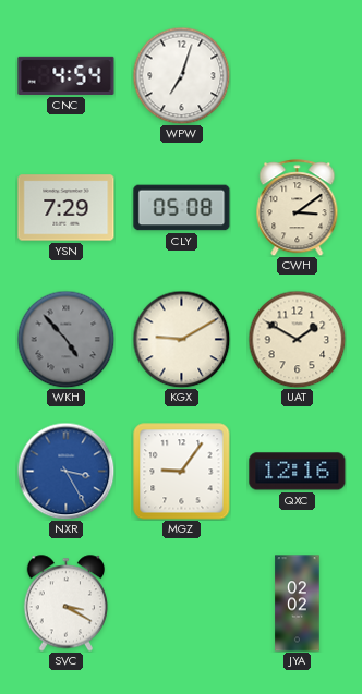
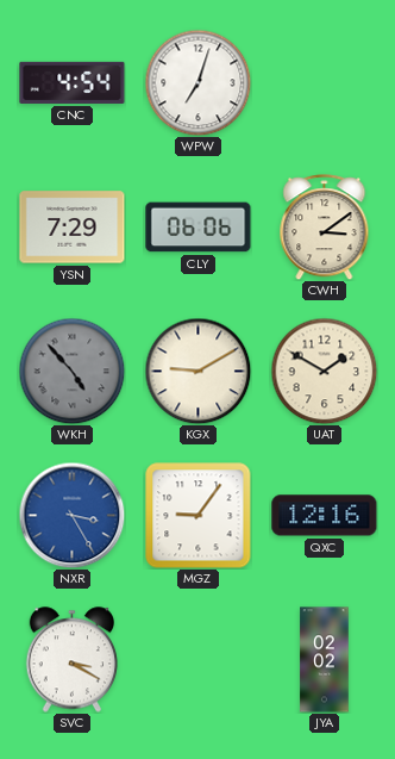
CLY: 05:08 -> 06:06
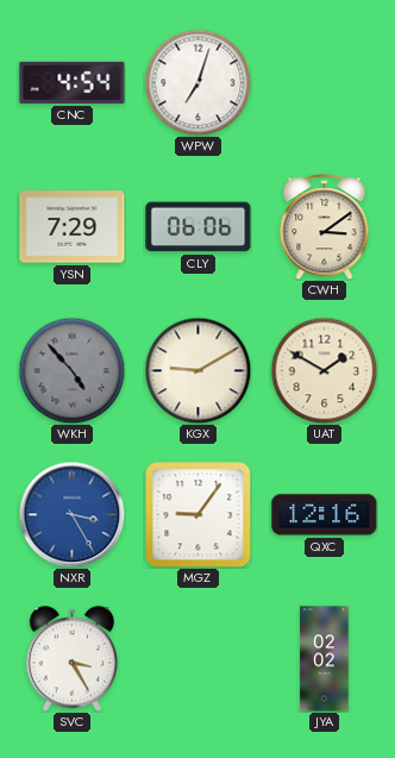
SVC: 3:20 -> 3:25
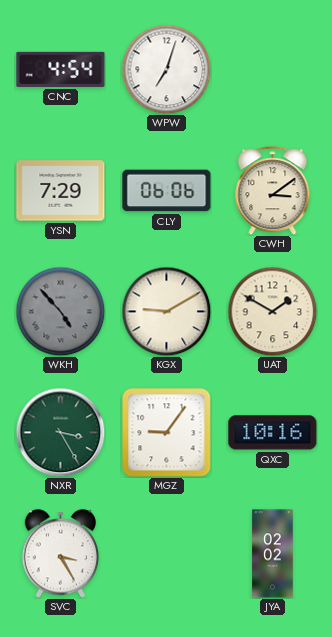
NXR dial: blue -> green
QXC: 12:16 -> 10:16
